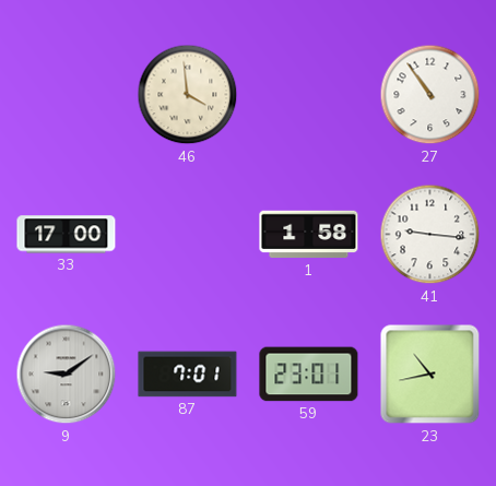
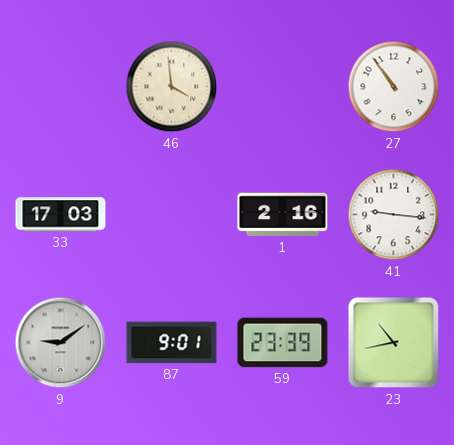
33: 17:00 -> 17:03
1: 1:58 -> 2:16
87: 7:01 -> 9:01
59: 23:01 -> 23:39
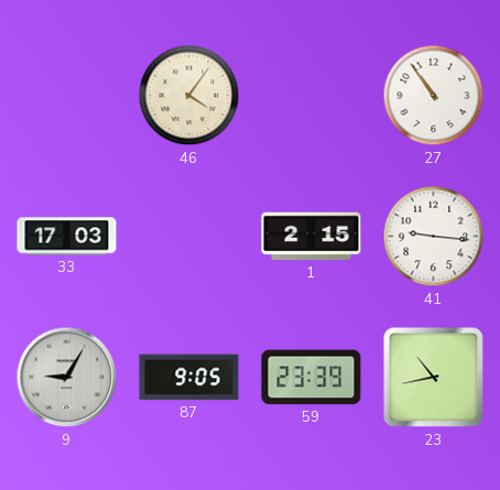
46: 3:59 -> 4:06
1: 2:16 -> 2:15
9: 9:09 -> 9:05
87: 9:01 -> 9:05
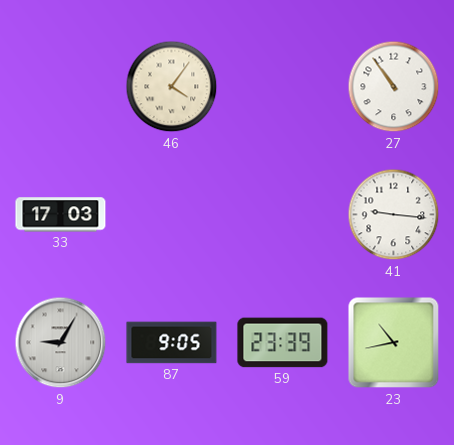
1: 2:15 -> none
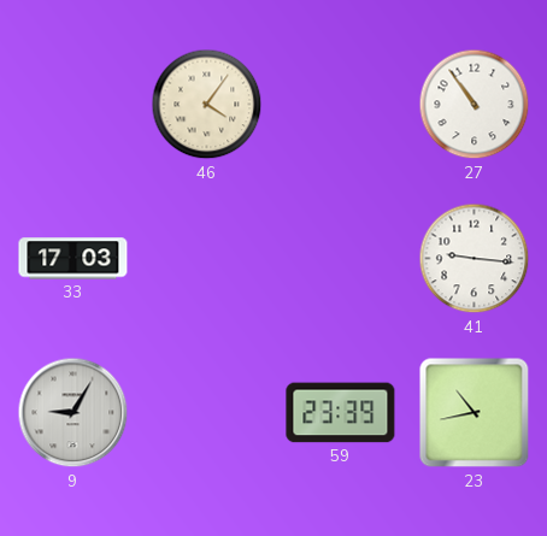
87: 9:05 -> none
